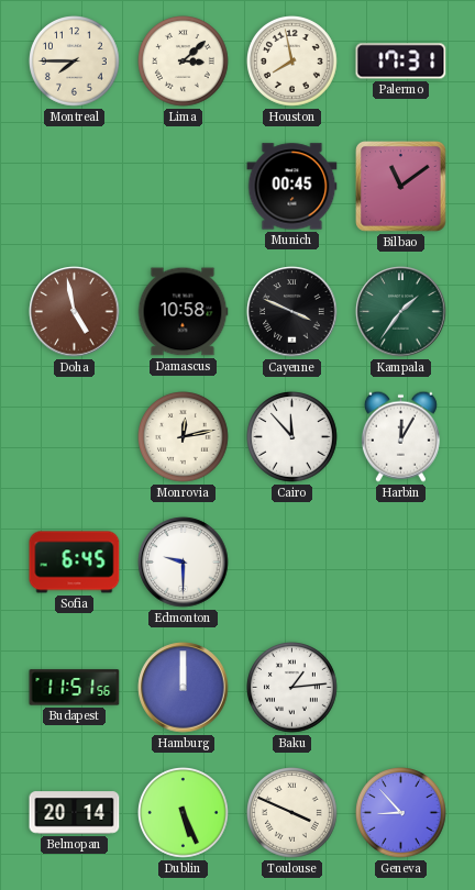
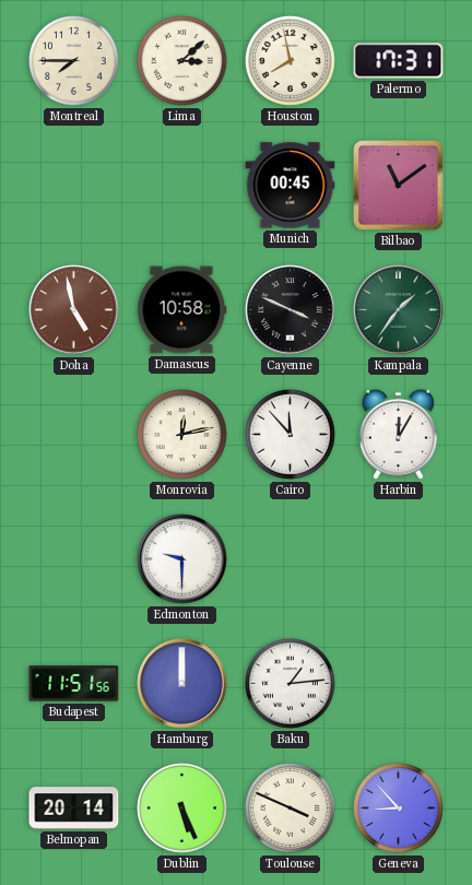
Sofia: 6:45 -> none
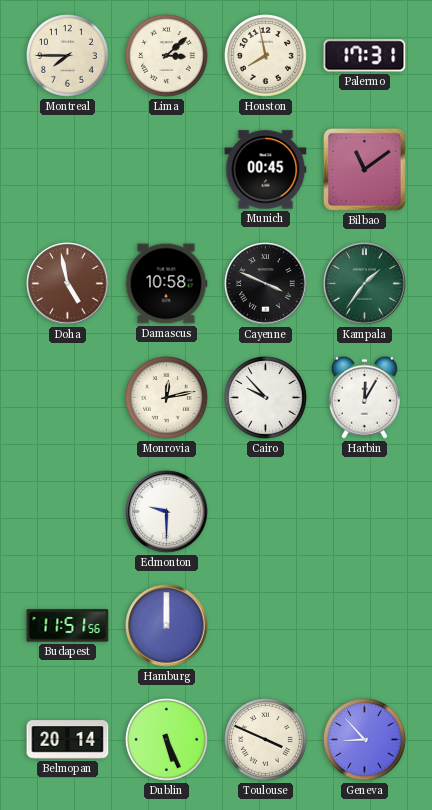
Cairo: 11:53 -> 9:53
Baku: 1:14 -> none
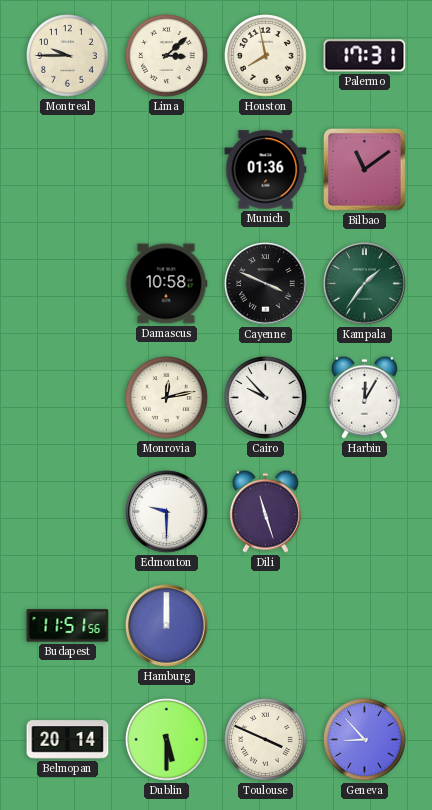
Montreal: 7:45 -> 9:45
Munich: 00:45 -> 01:36
Doha: 4:58 -> none
Dili: none -> 11:27
Dublin: 5:26 -> 5:30
